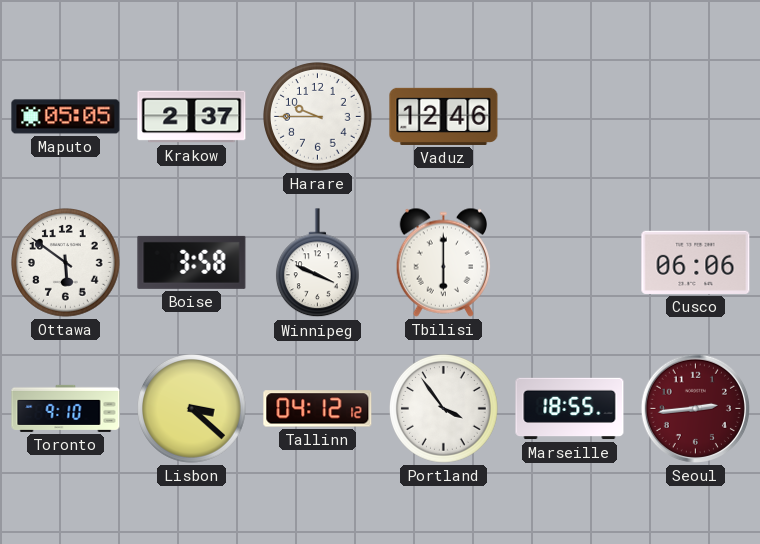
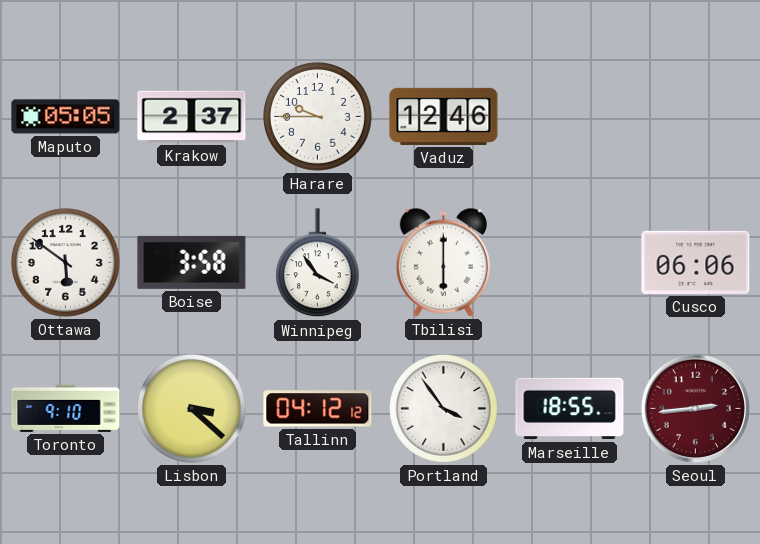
Winnipeg: 3:49 -> 3:54
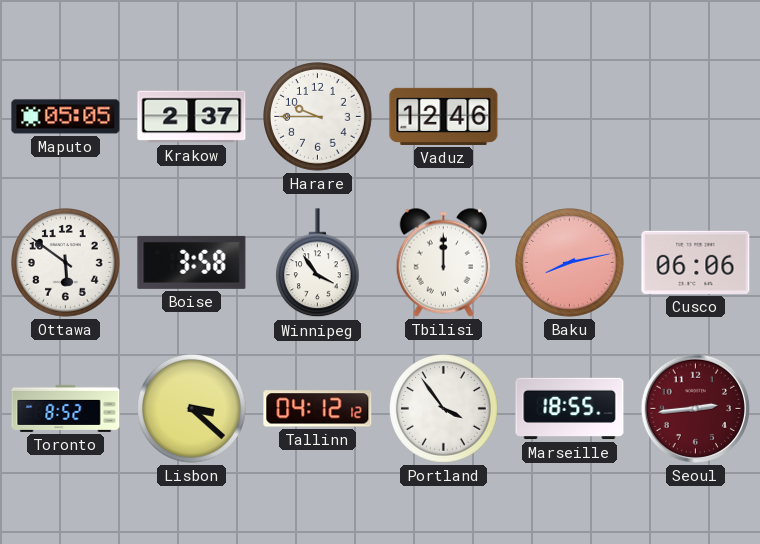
Tbilisi: 6:00 -> 12:00
Baku: none -> 8:13
Toronto: 9:10 -> 8:52
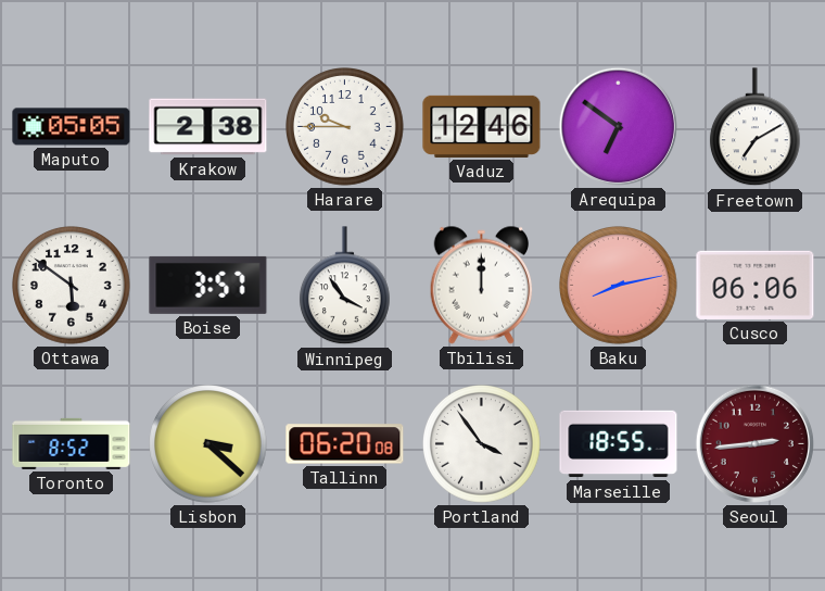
Krakow: 2:37 -> 2:38
Arequipa: none -> 6:51
Freetown: none -> 7:10
Boise: 3:58 -> 3:57
Tallinn: 04:12 -> 06:20
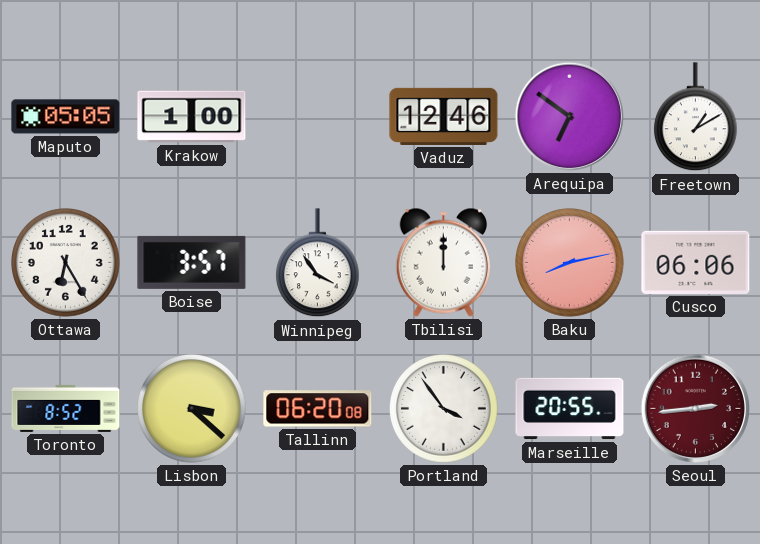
Krakow: 2:38 -> 1:00
Harare: 9:45 -> none
Freetown: 7:10 -> 1:10
Ottawa: 5:51 -> 6:25
Marseille: 18:55 -> 20:55
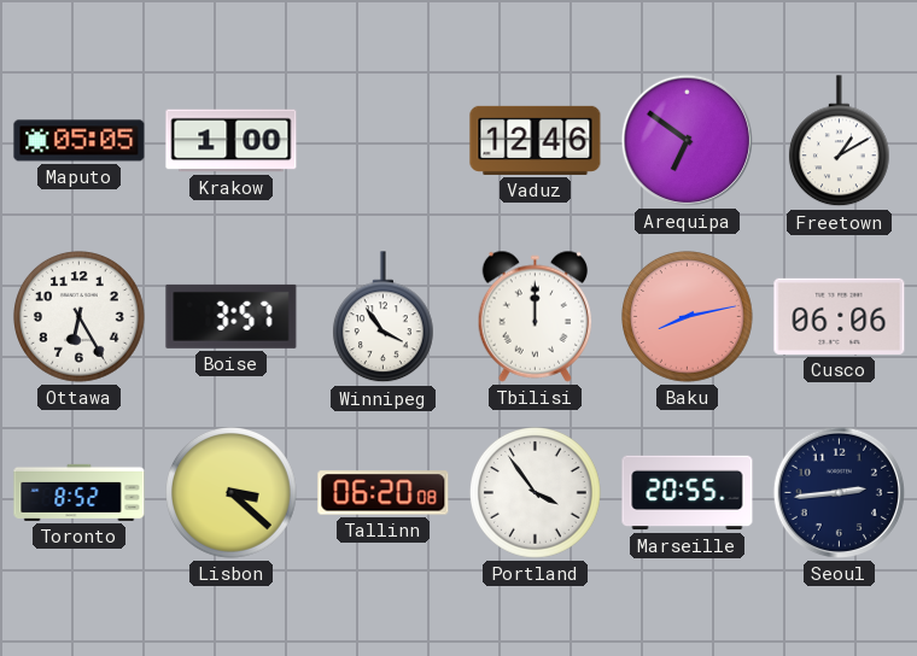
Seoul dial: burgundy -> navy
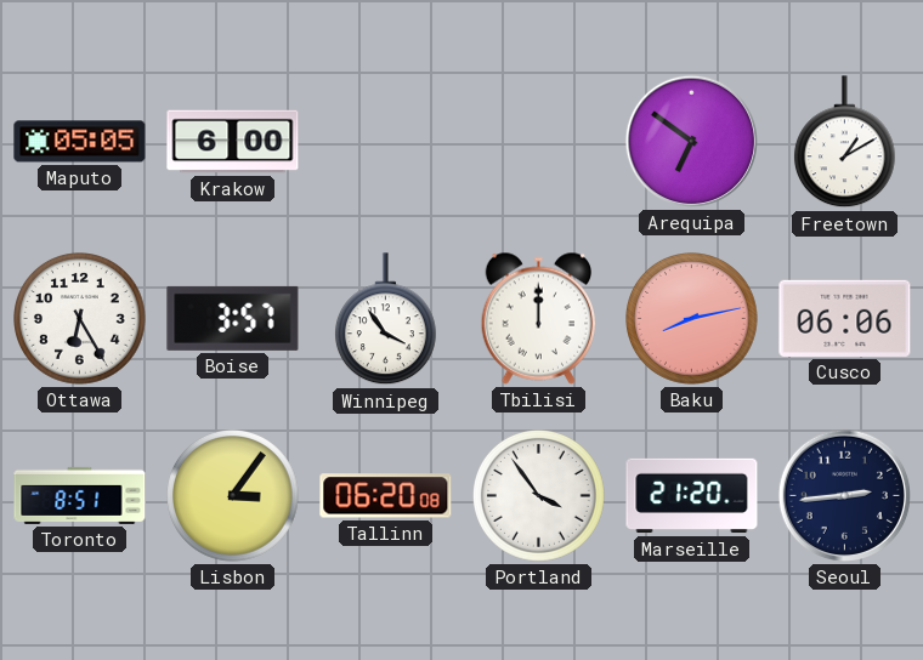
Krakow: 1:00 -> 6:00
Vaduz: 12:46 -> none
Toronto: 8:52 -> 8:51
Lisbon: 3:22 -> 3:06
Marseille: 20:55 -> 21:20
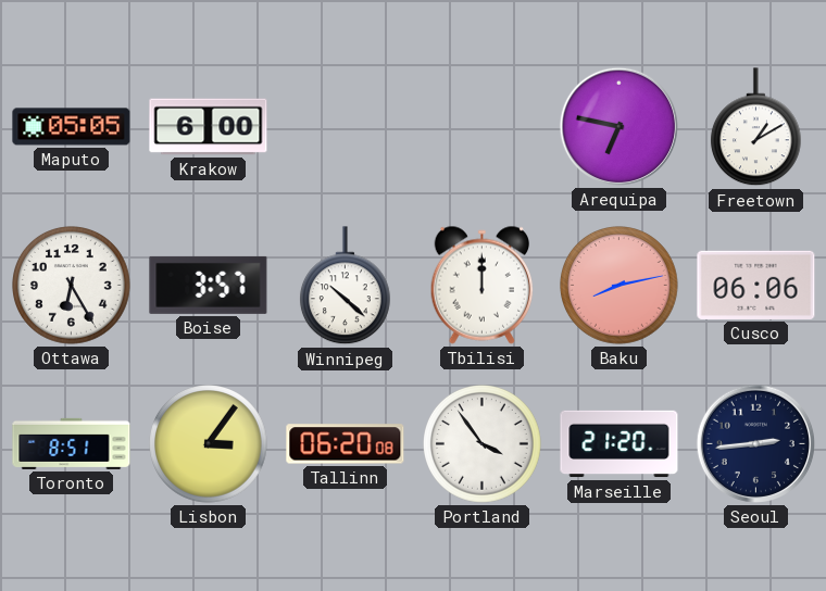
Arequipa: 6:51 -> 6:47
Winnipeg: 3:54 -> 10:22
